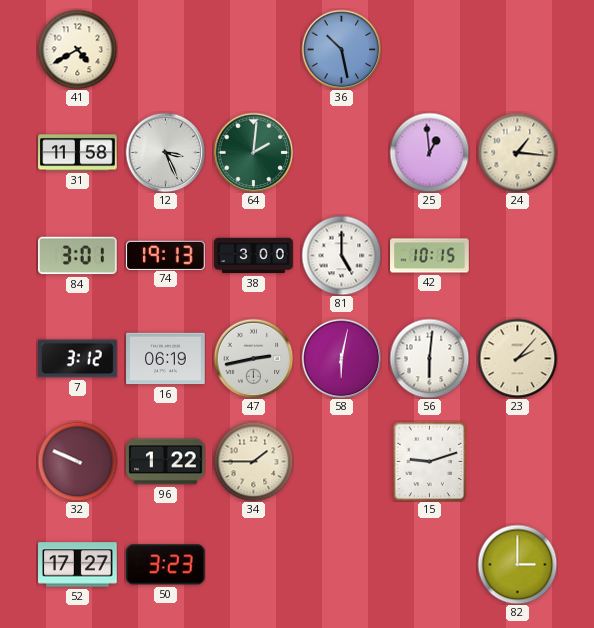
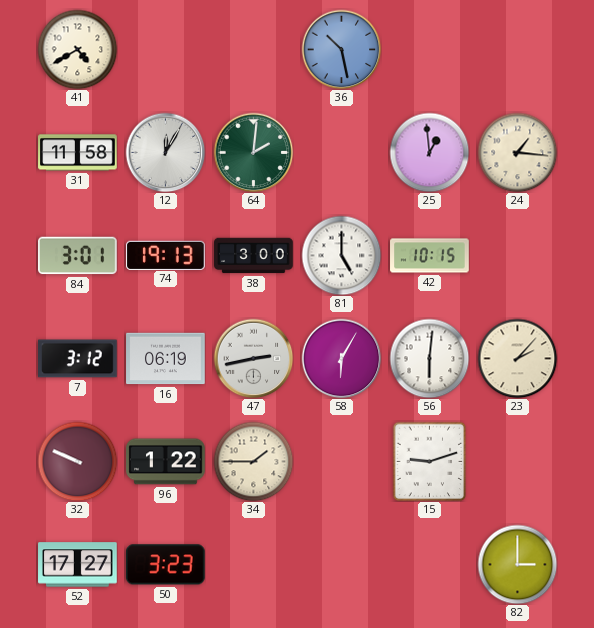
12: 3:26 -> 12:05
58: 6:02 -> 6:05
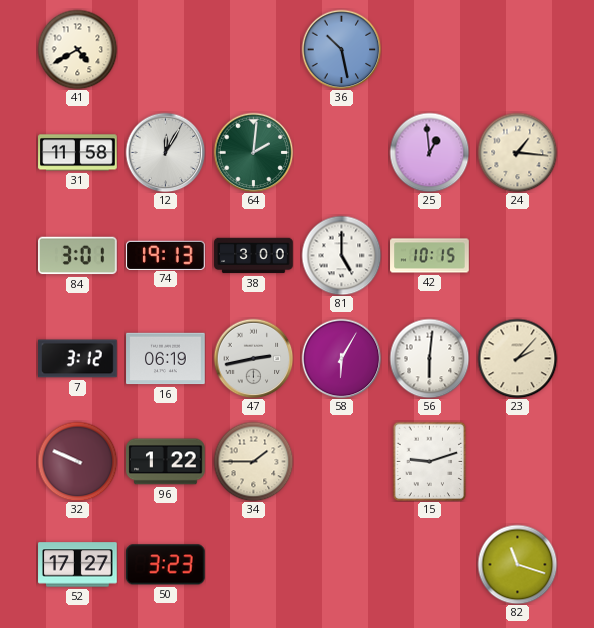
82: 3:00 -> 11:18
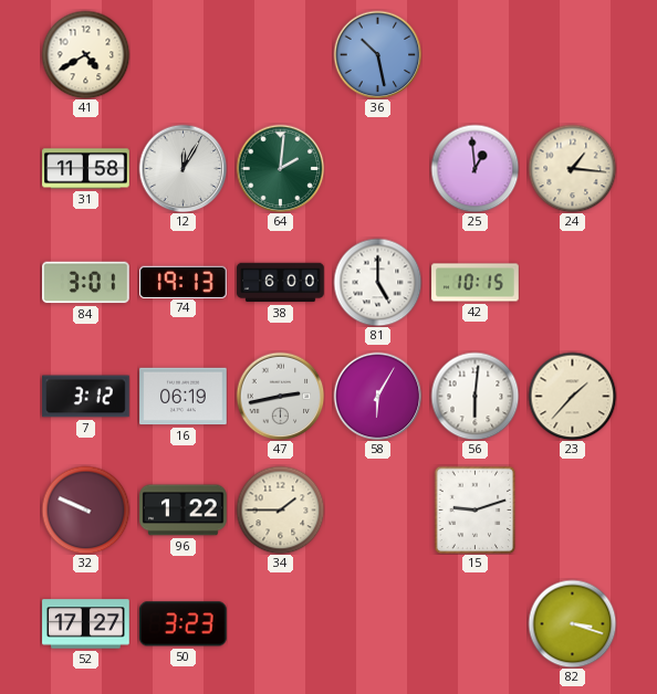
38: 3:00 -> 6:00
23: 2:07 -> 1:37
82: 11:18 -> 3:18
